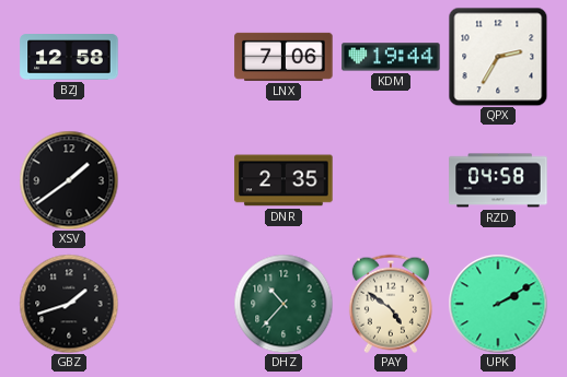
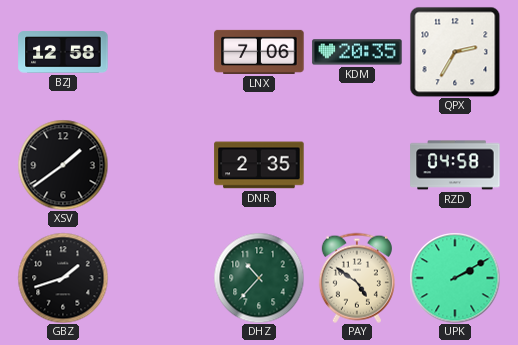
KDM: 19:44 -> 20:35
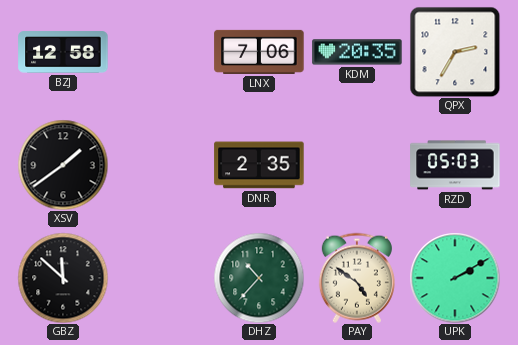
RZD: 04:58 -> 05:03
GBZ: 1:42 -> 11:52
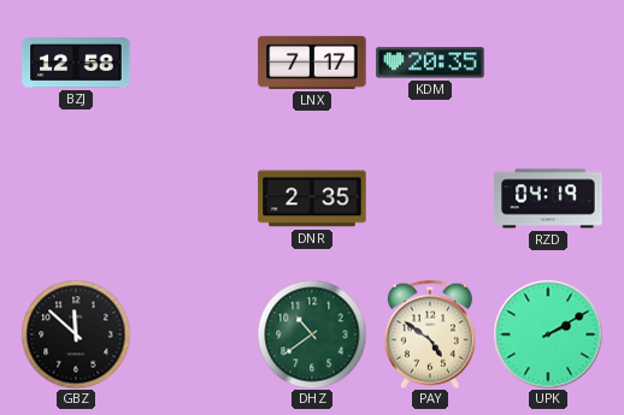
LNX: 7:06 -> 7:17
QPX: 2:35 -> none
XSV: 1:39 -> none
RZD: 05:03 -> 04:19
DHZ: 10:37 -> 10:39
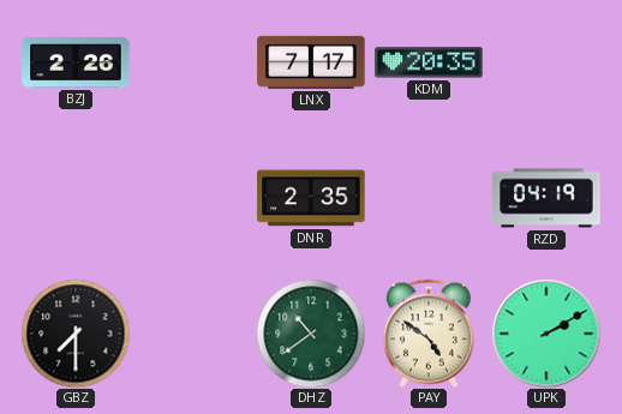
BZJ: 12:58 -> 2:26
GBZ: 11:52 -> 7:30
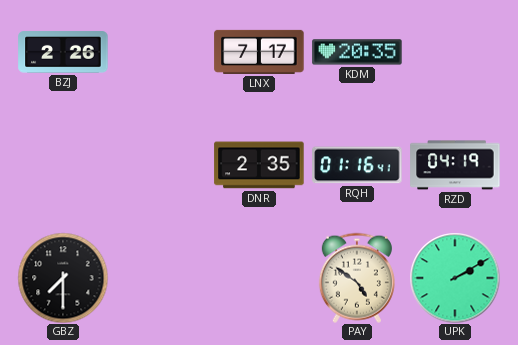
RQH: none -> 01:16
DHZ: 10:39 -> none
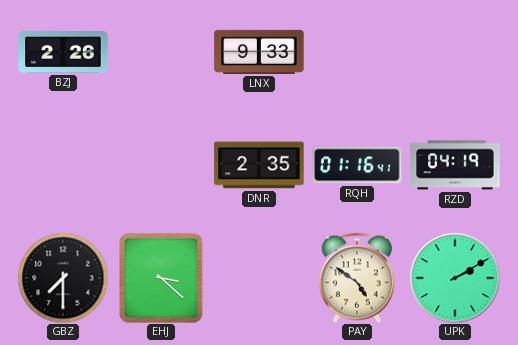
LNX: 7:17 -> 9:33
KDM: 20:35 -> none
EHJ: none -> 3:22
